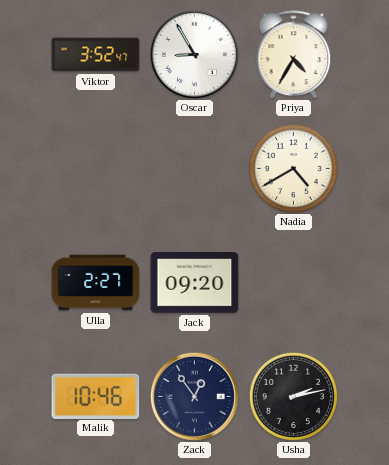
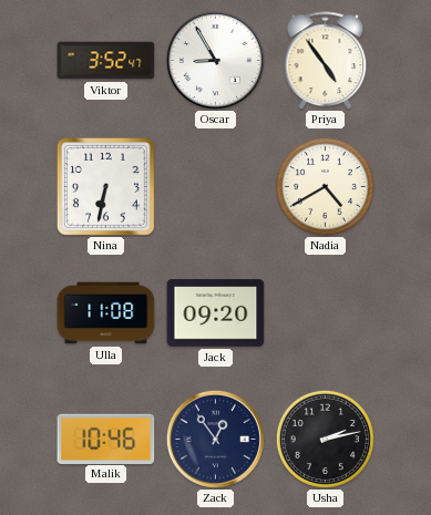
Priya: 4:35 -> 4:54
Nina: none -> 6:32
Ulla: 2:27 -> 11:08
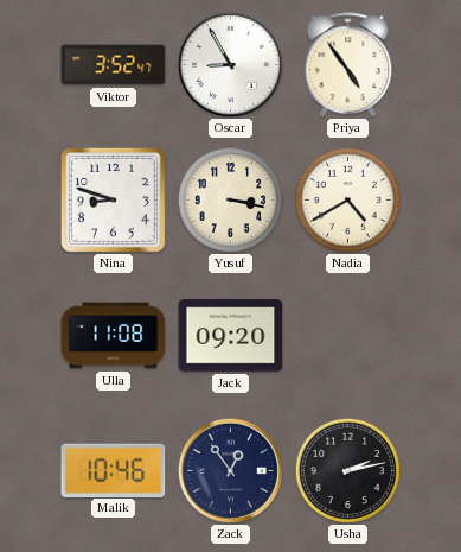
Nina: 6:32 -> 8:48
Yusuf: none -> 3:17
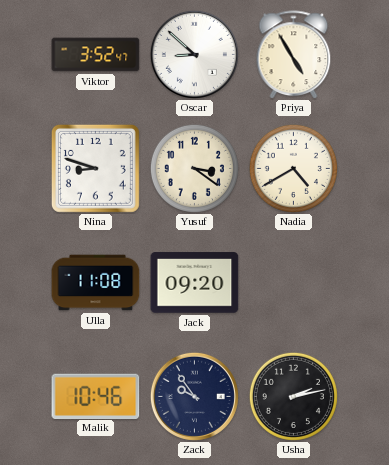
Oscar: 8:55 -> 8:52
Priya: 4:54 -> 4:55
Yusuf: 3:17 -> 3:21
Zack: 12:54 -> 9:54
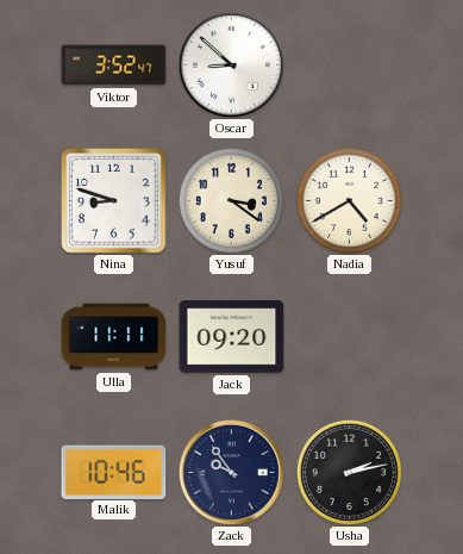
Priya: 4:55 -> none
Ulla: 11:08 -> 11:11
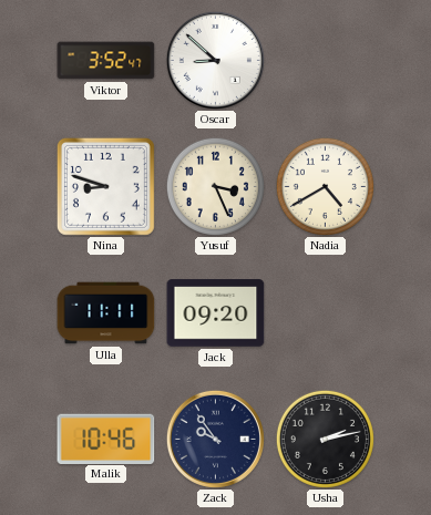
Yusuf: 3:21 -> 3:26
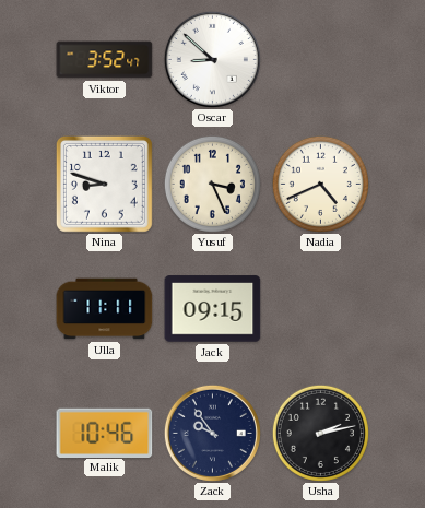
Nadia: 4:40 -> 4:41
Jack: 09:20 -> 09:15
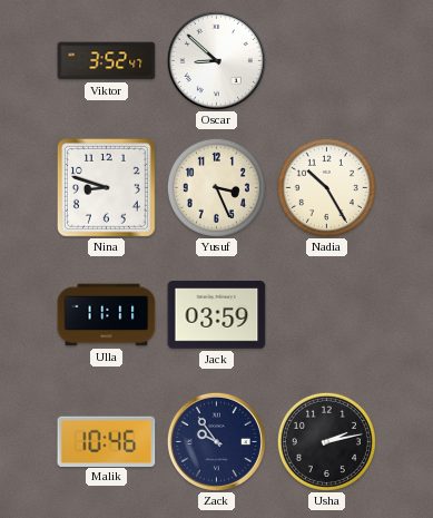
Nadia: 4:41 -> 10:25
Jack: 09:15 -> 03:59
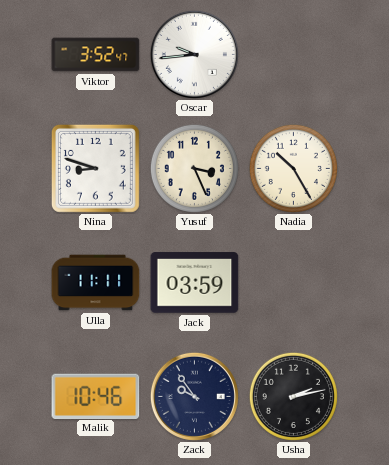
Oscar: 8:52 -> 9:44
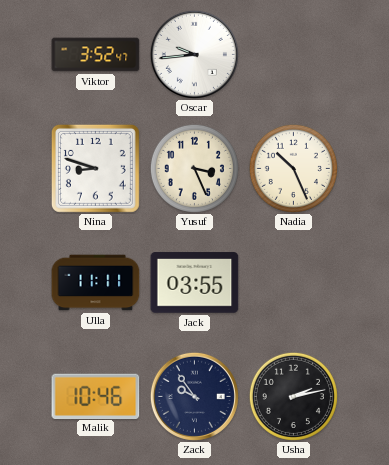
Nadia: 10:25 -> 10:26
Jack: 03:59 -> 03:55
